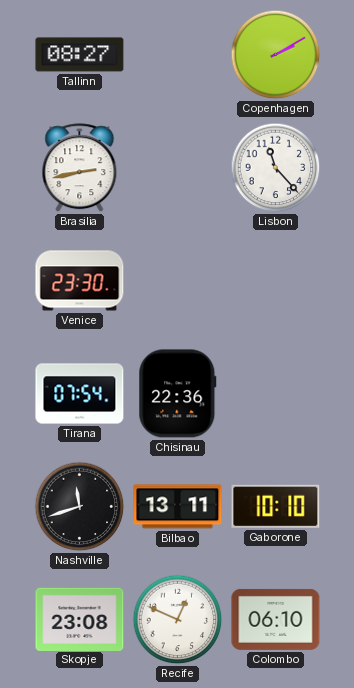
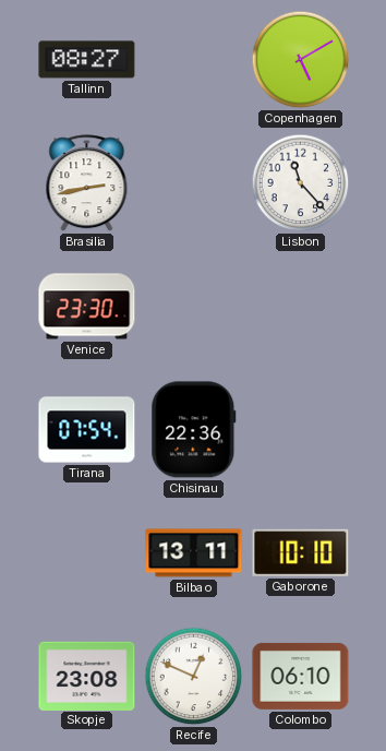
Copenhagen: 2:10 -> 5:10
Nashville: 11:42 -> none
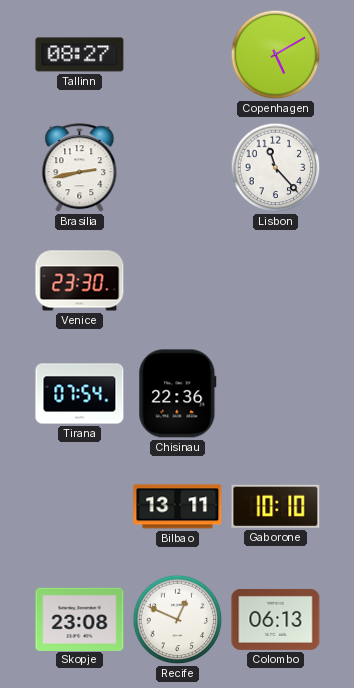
Colombo: 06:10 -> 06:13
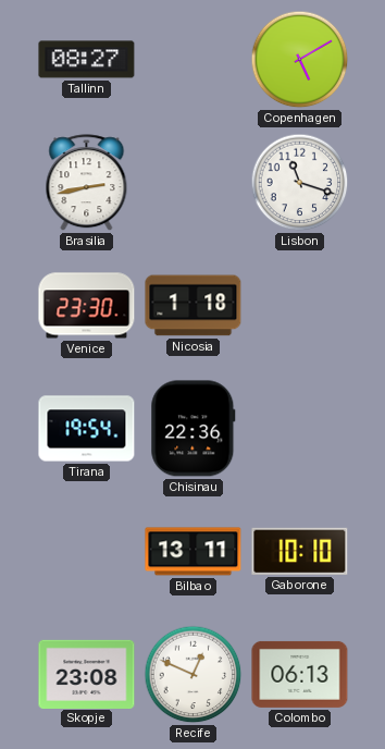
Lisbon: 11:23 -> 11:18
Nicosia: none -> 1:18
Tirana: 07:54 -> 19:54
